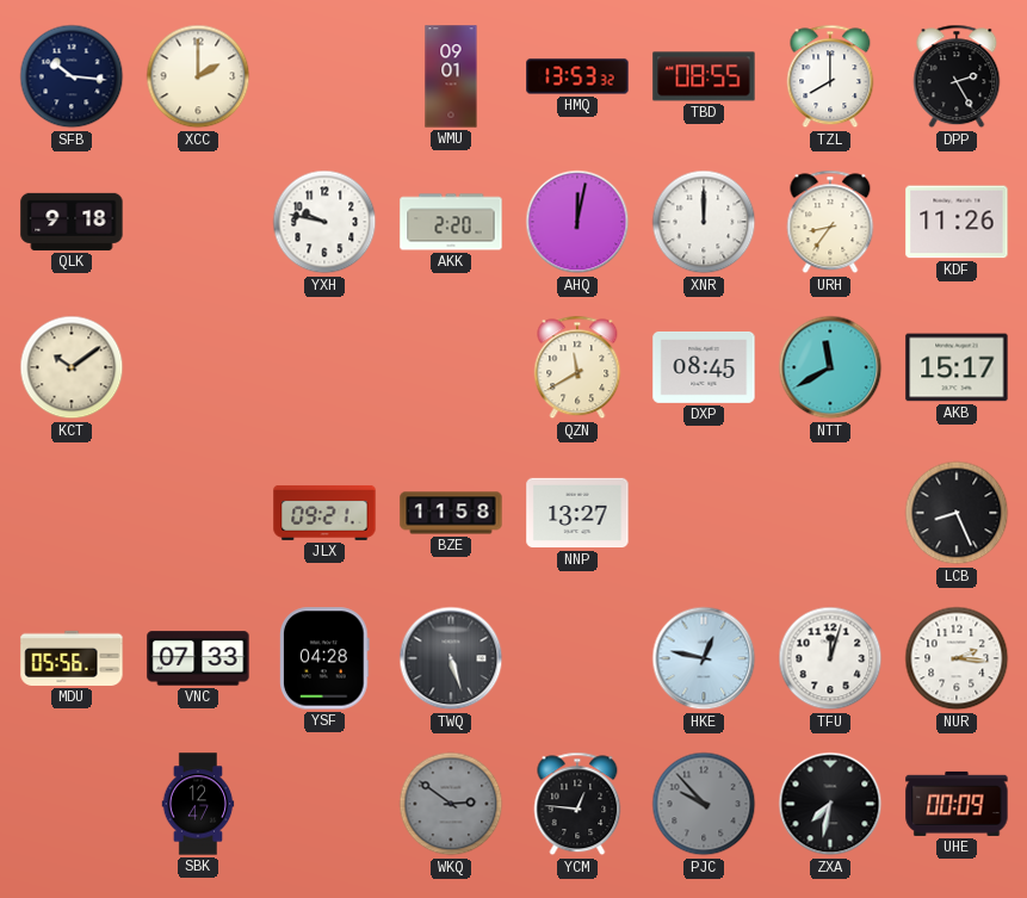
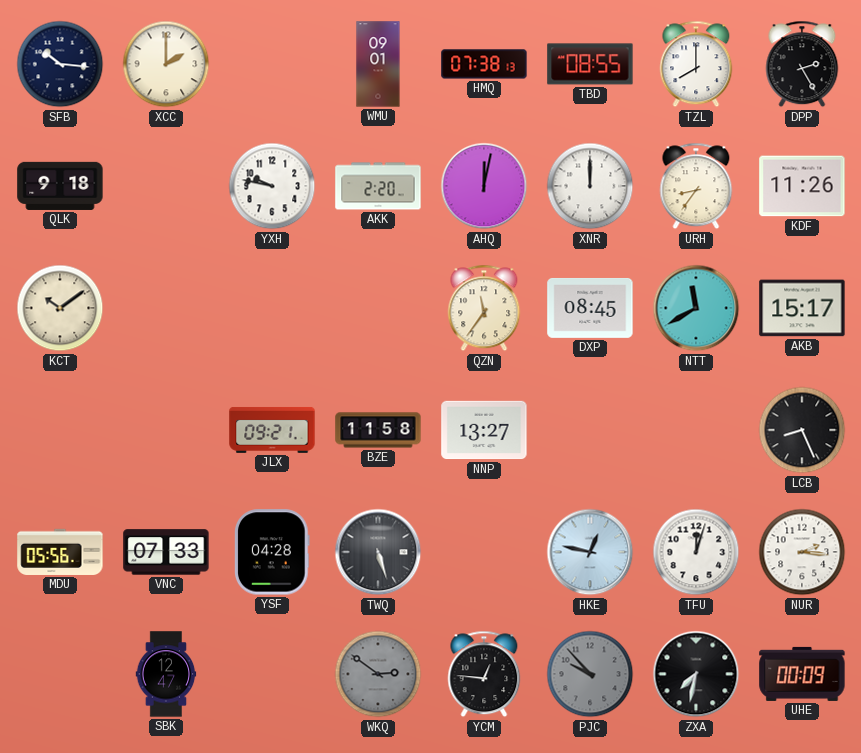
HMQ: 13:53 -> 07:38
QZN: 11:40 -> 11:36
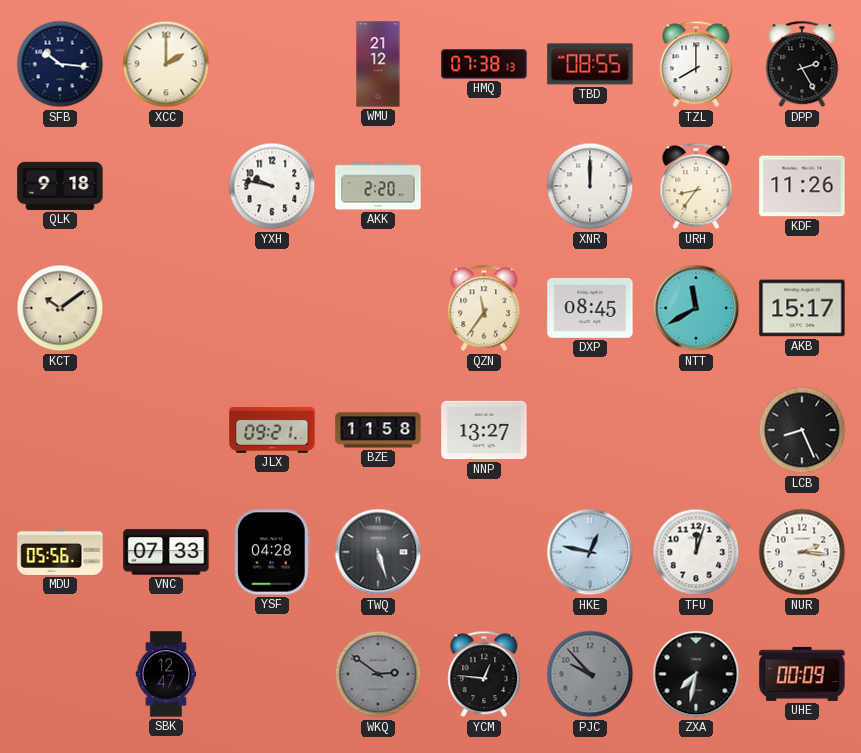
WMU: 09:01 -> 21:12
AHQ: 12:02 -> none
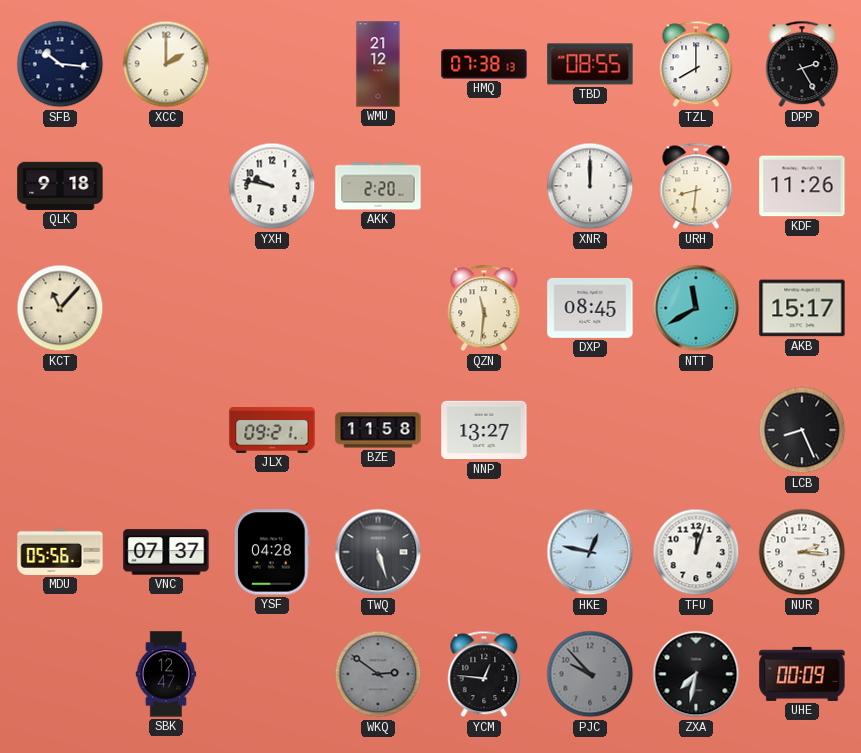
URH: 8:36 -> 8:31
KCT: 10:09 -> 11:07
QZN: 11:36 -> 11:31
VNC: 07:33 -> 07:37
